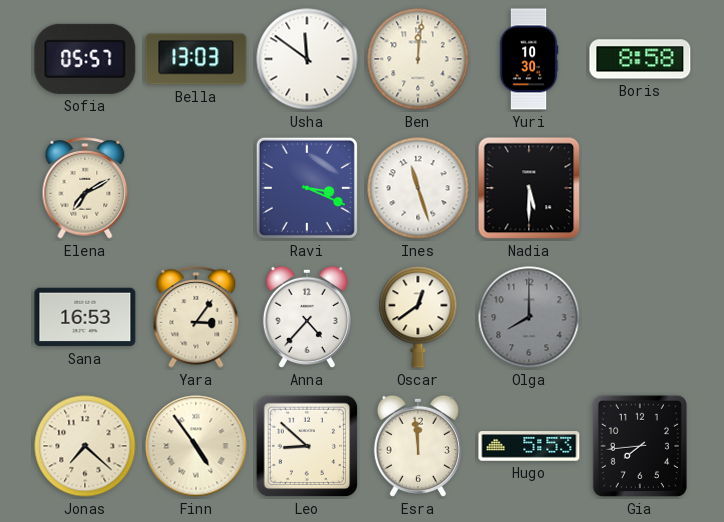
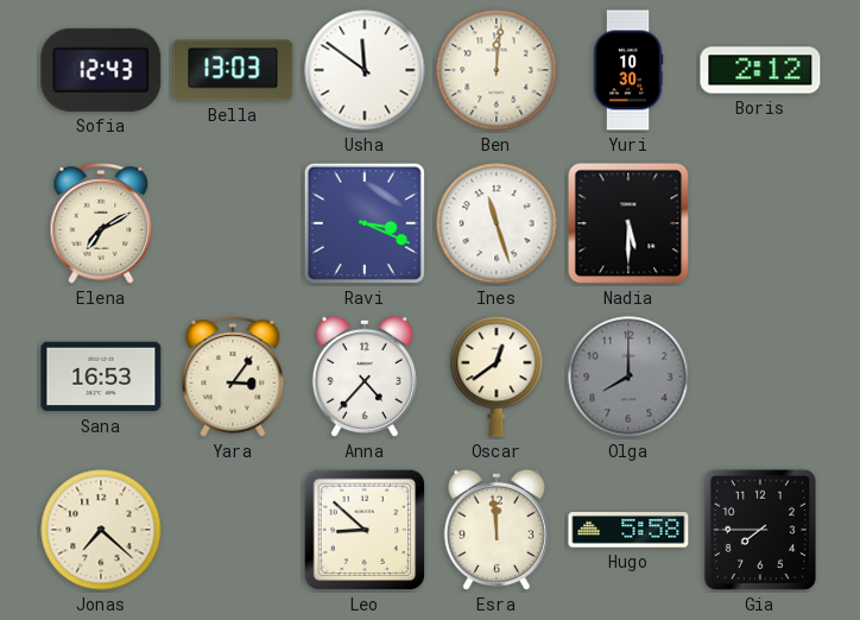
Sofia: 05:57 -> 12:43
Boris: 8:58 -> 2:12
Finn: 4:54 -> none
Hugo: 5:53 -> 5:58
Gia: 7:44 -> 7:45
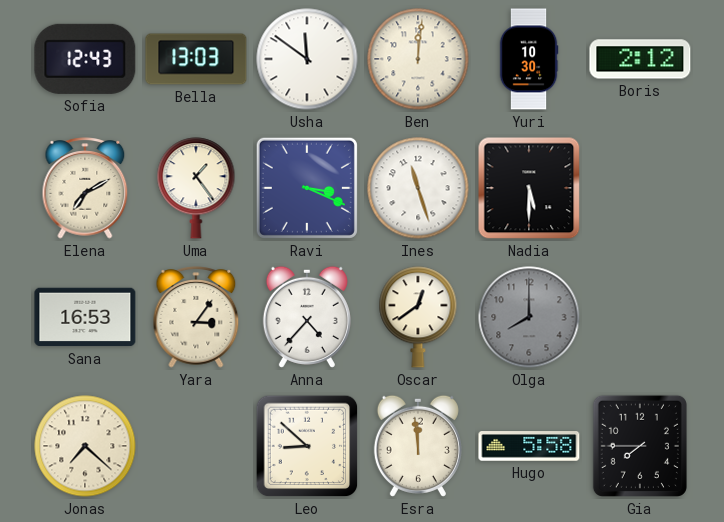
Uma: none -> 1:24
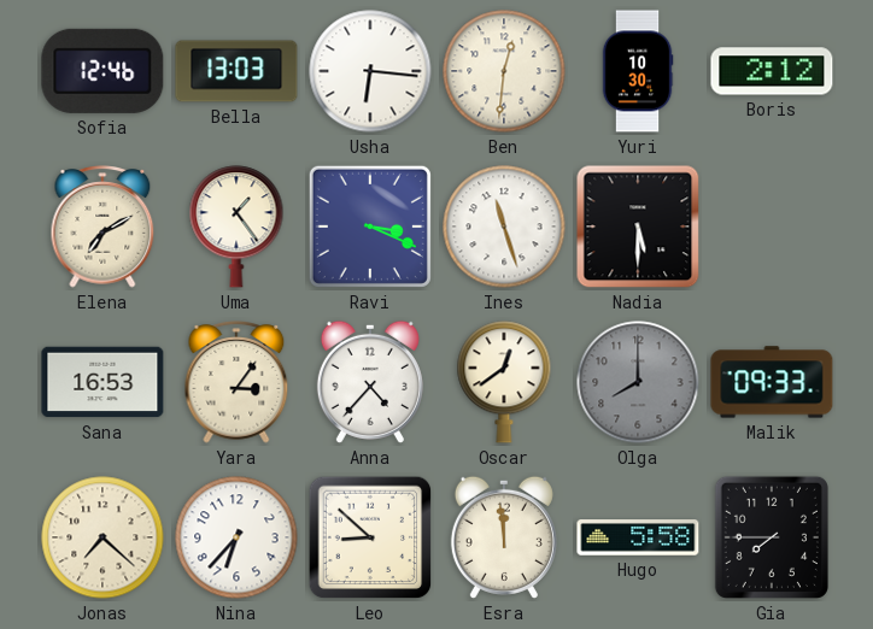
Sofia: 12:43 -> 12:46
Usha: 11:51 -> 6:16
Ben: 12:01 -> 12:31
Malik: none -> 09:33
Nina: none -> 6:37
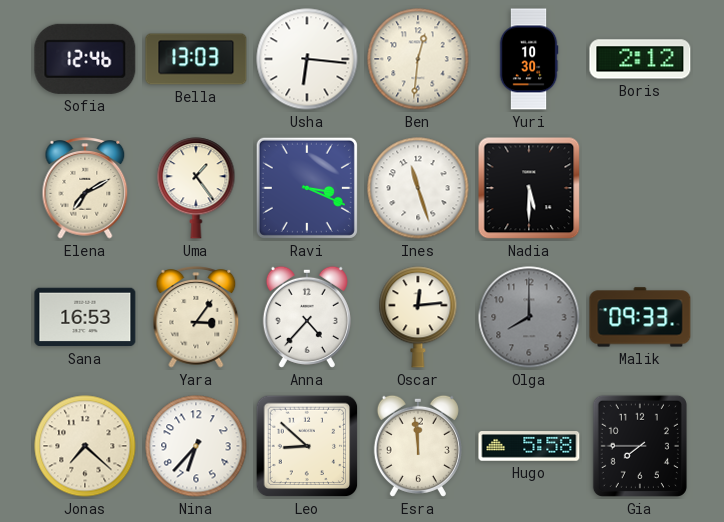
Oscar: 12:39 -> 12:14
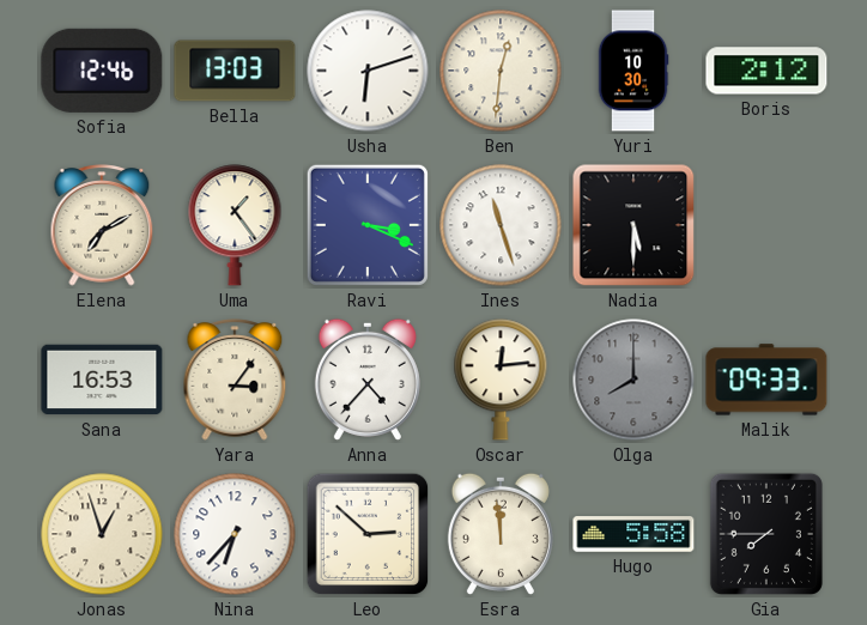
Usha: 6:16 -> 6:12
Jonas: 7:22 -> 12:57
Leo: 8:52 -> 2:52
